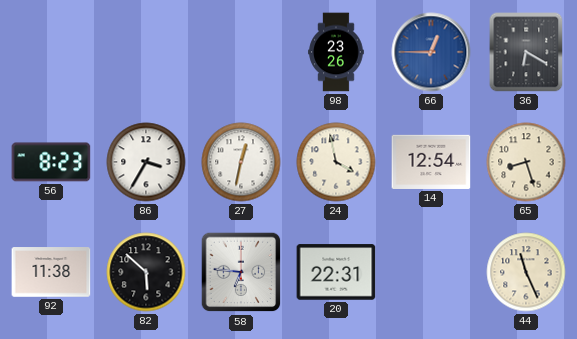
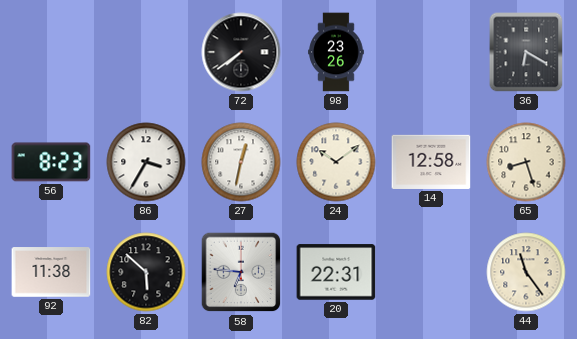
72: none -> 7:39
66: 12:45 -> none
24: 3:58 -> 10:09
14: 12:54 -> 12:58
44: 11:26 -> 11:24
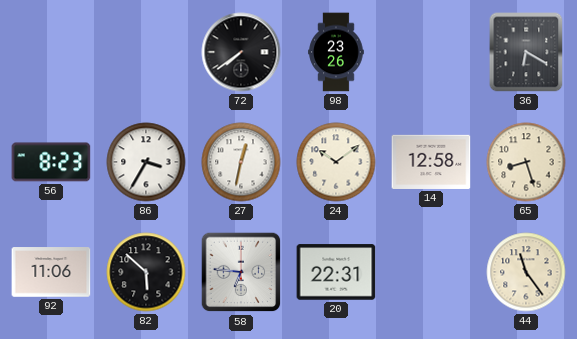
92: 11:38 -> 11:06
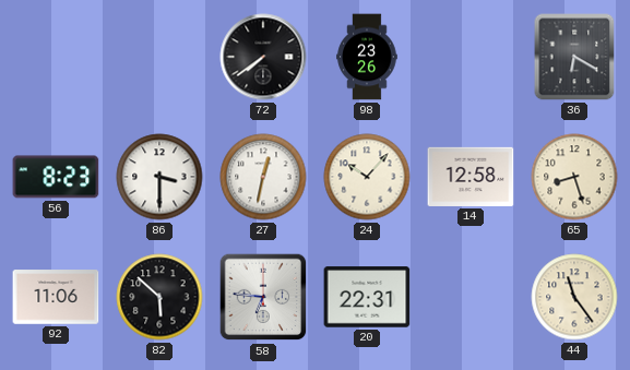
86: 3:35 -> 3:30
24: 10:09 -> 10:07
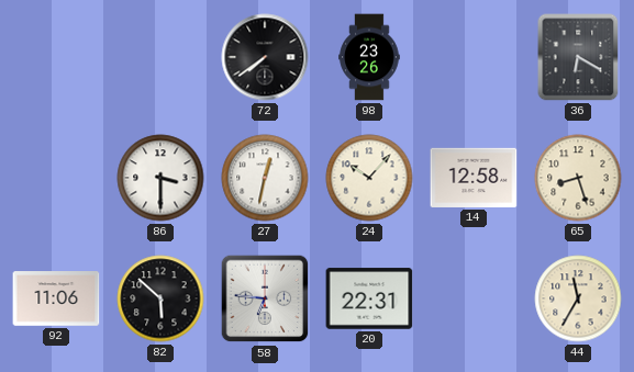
56: 8:23 -> none
44: 11:24 -> 11:35
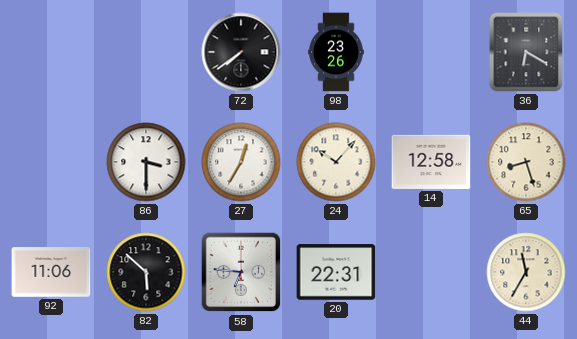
27: 12:32 -> 12:35
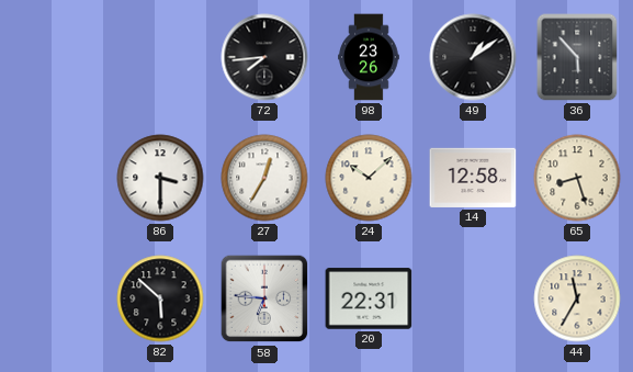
72: 7:39 -> 7:44
49: none -> 1:09
36: 6:20 -> 5:53
24: 10:07 -> 10:08
92: 11:06 -> none
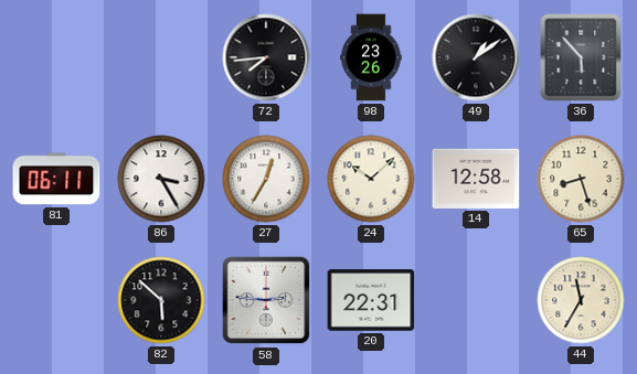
81: none -> 06:11
86: 3:30 -> 3:25
58: 6:46 -> 2:46
